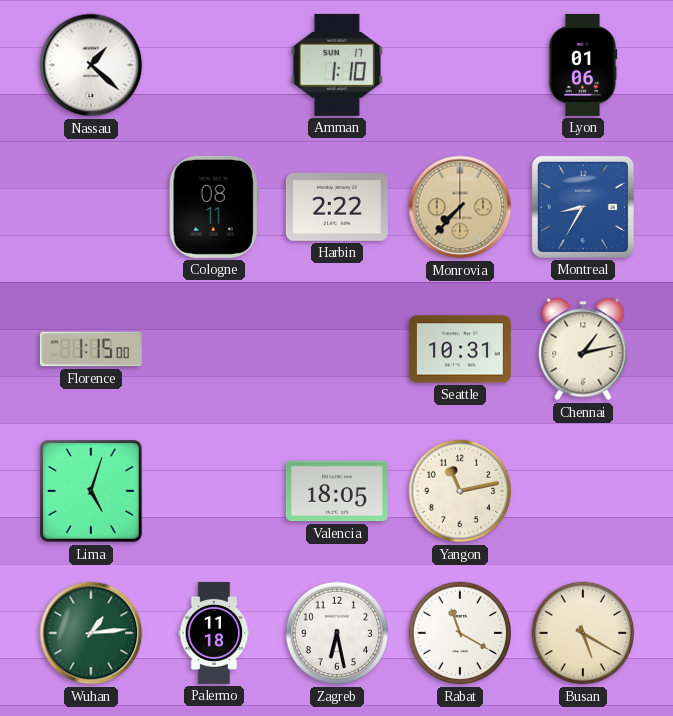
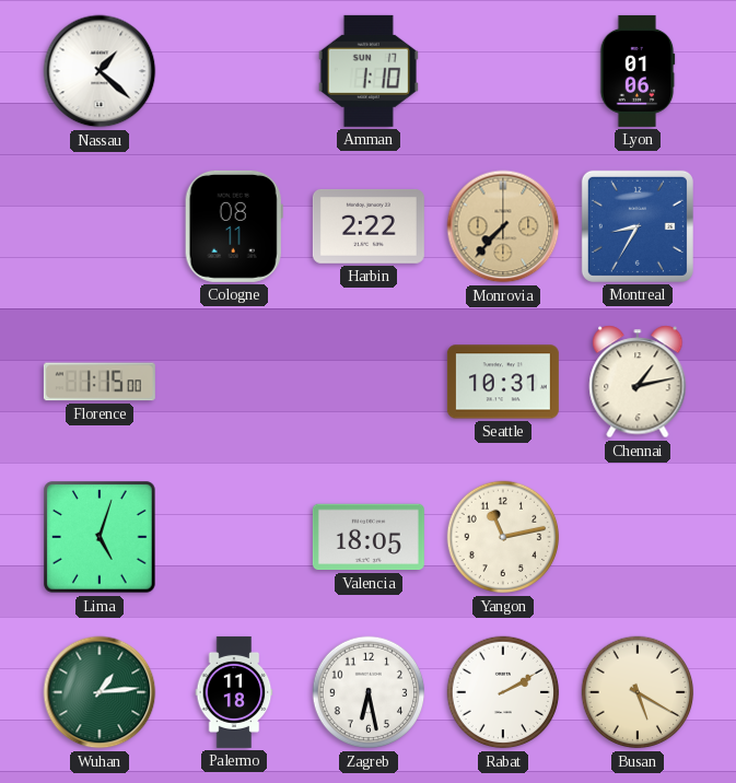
Rabat: 11:20 -> 2:10
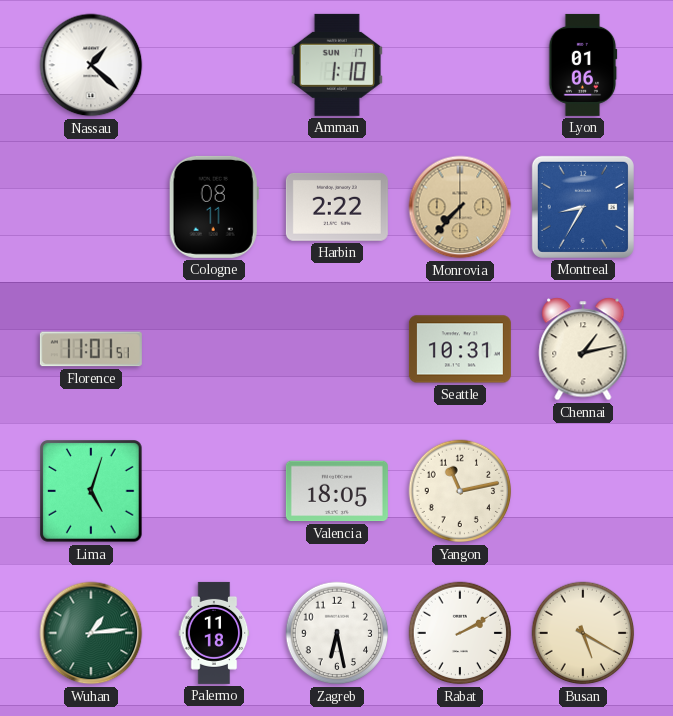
Florence: 1:15 -> 11:01
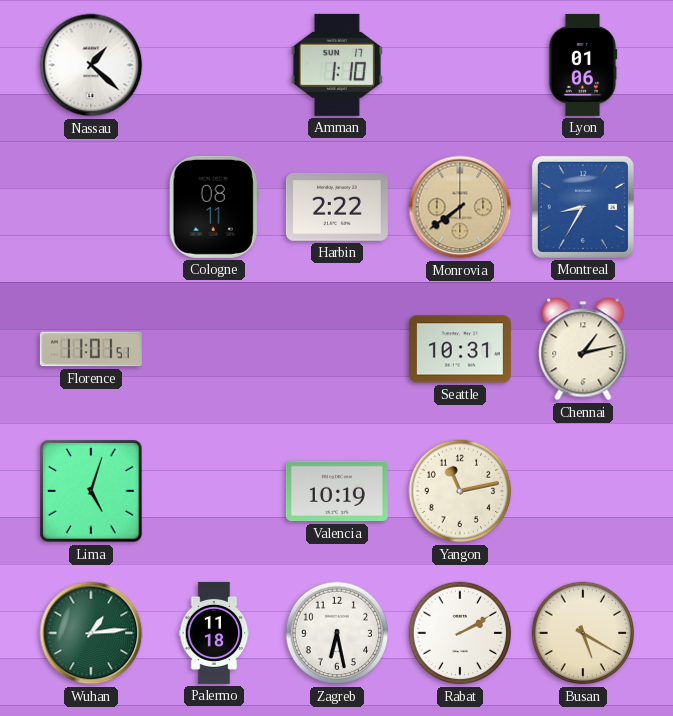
Monrovia: 7:37 -> 7:39
Valencia: 18:05 -> 10:19
